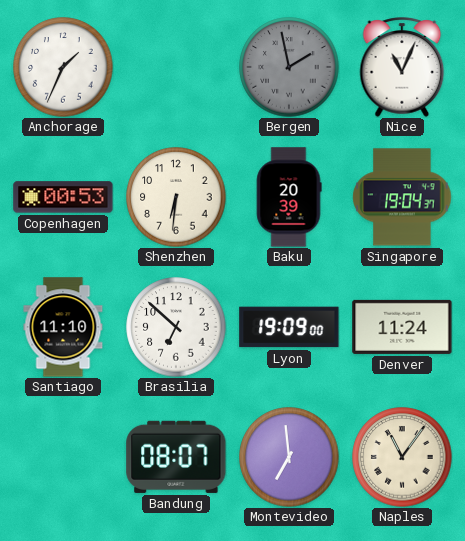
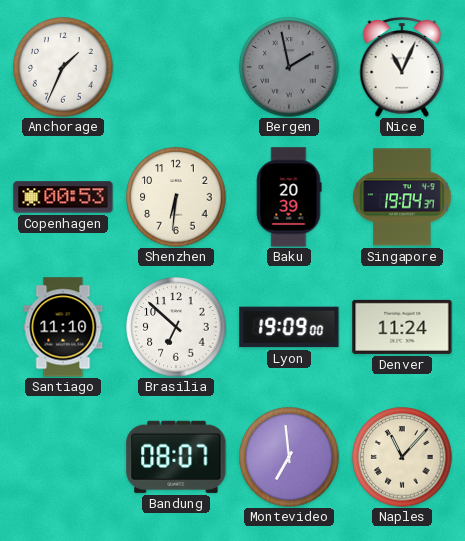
Naples: 11:06 -> 11:07
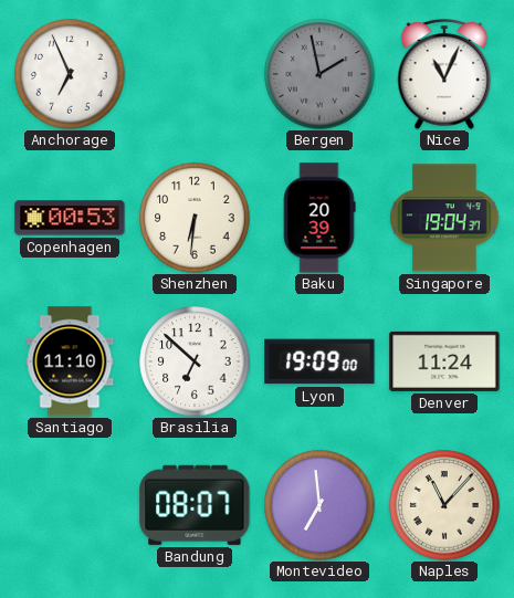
Anchorage: 1:34 -> 6:56
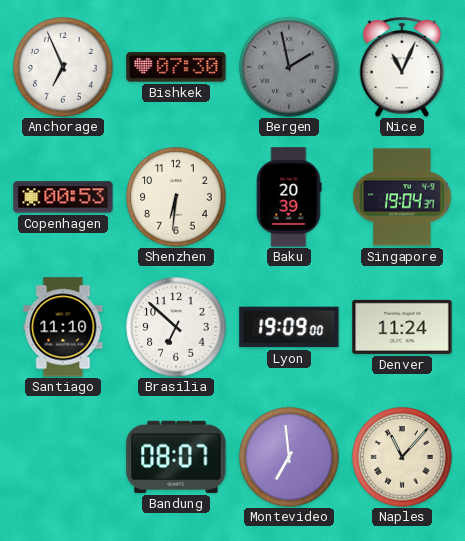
Bishkek: none -> 07:30
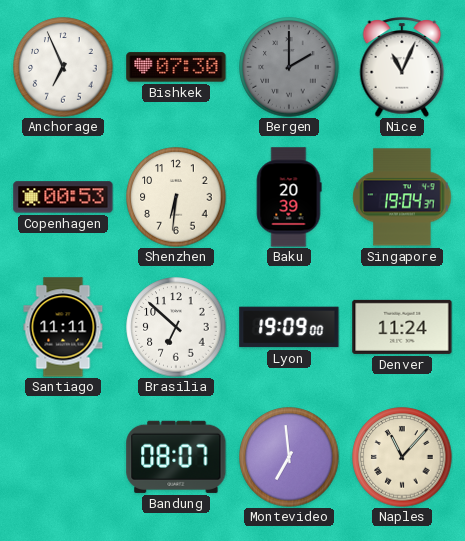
Bergen: 1:58 -> 2:00
Santiago: 11:10 -> 11:11
